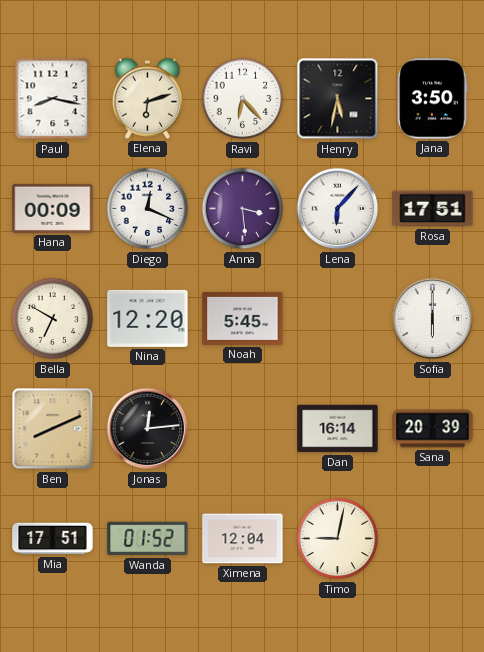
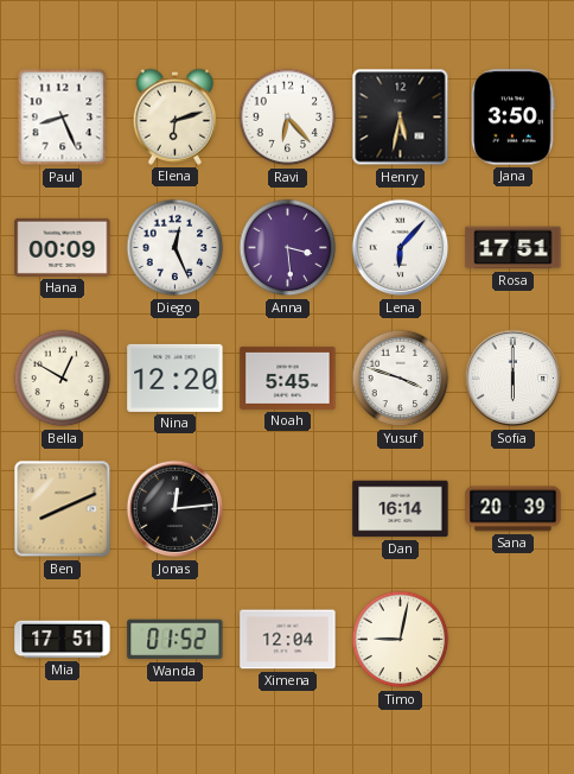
Paul: 8:17 -> 8:26
Diego: 12:19 -> 12:26
Bella: 6:50 -> 12:50
Yusuf: none -> 3:48
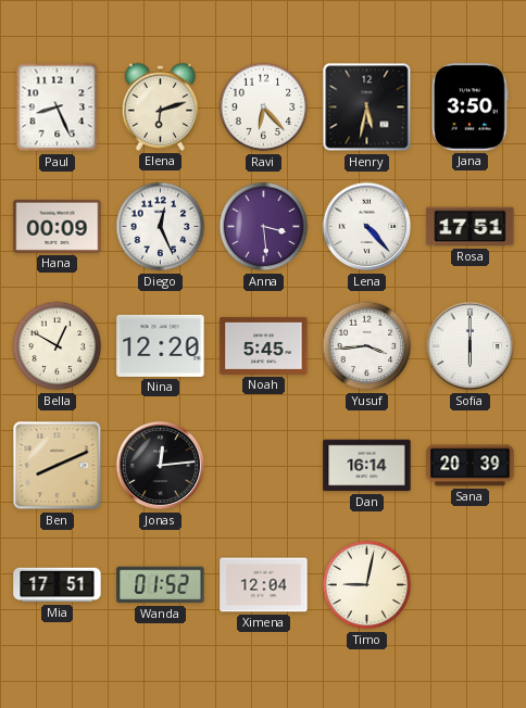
Lena: 6:07 -> 4:23
Yusuf: 3:48 -> 3:44
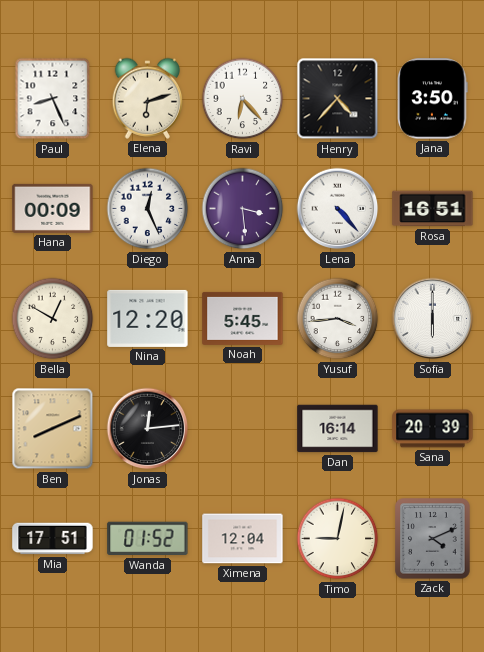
Henry: 5:32 -> 4:37
Rosa: 17:51 -> 16:51
Zack: none -> 4:11
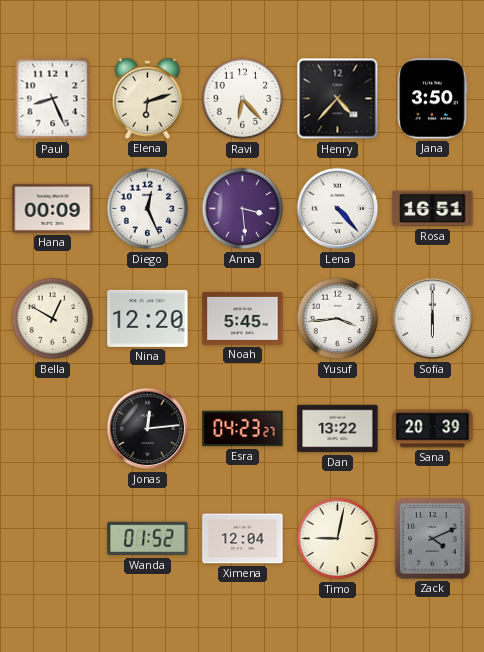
Ben: 8:11 -> none
Esra: none -> 04:23
Dan: 16:14 -> 13:22
Mia: 17:51 -> none
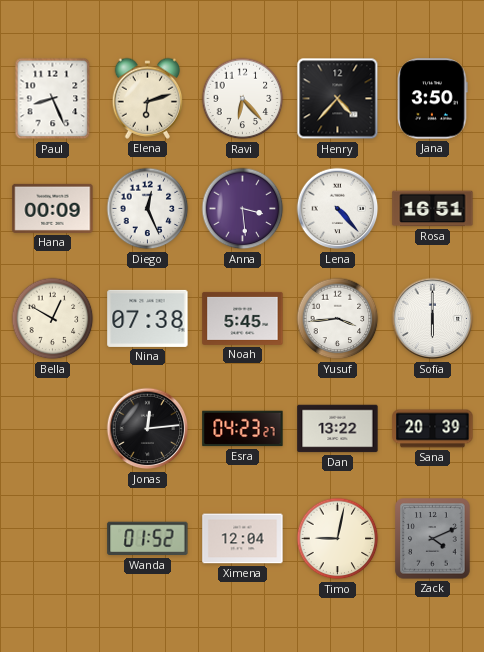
Nina: 12:20 -> 07:38
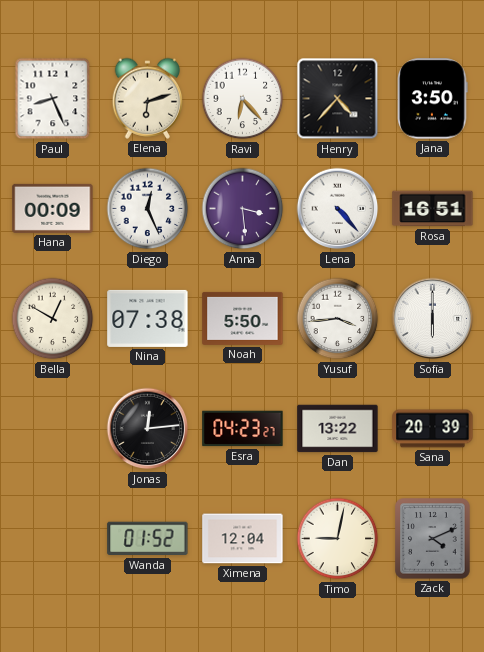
Noah: 5:45 -> 5:50
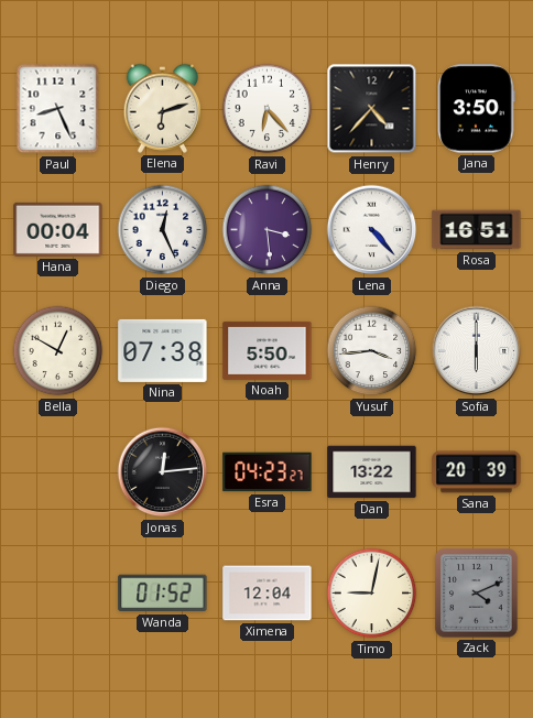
Hana: 00:09 -> 00:04
